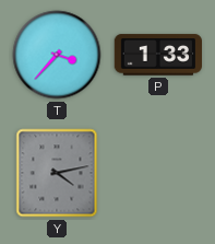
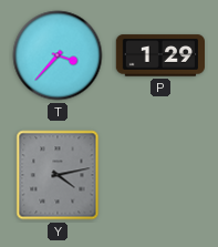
P: 1:33 -> 1:29
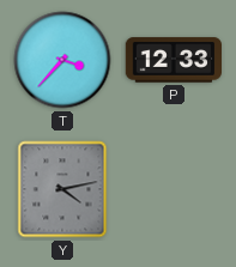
P: 1:29 -> 12:33
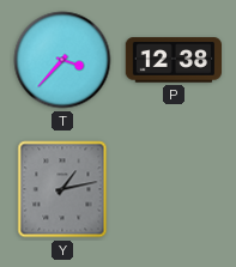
P: 12:33 -> 12:38
Y: 4:13 -> 1:13
